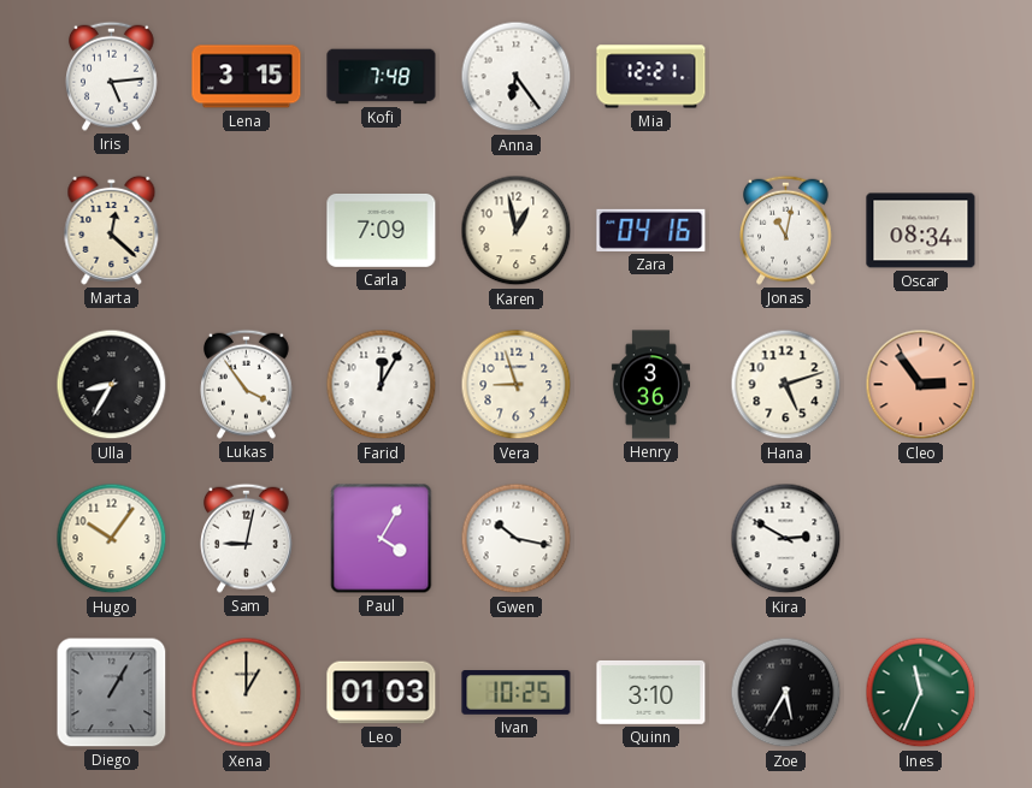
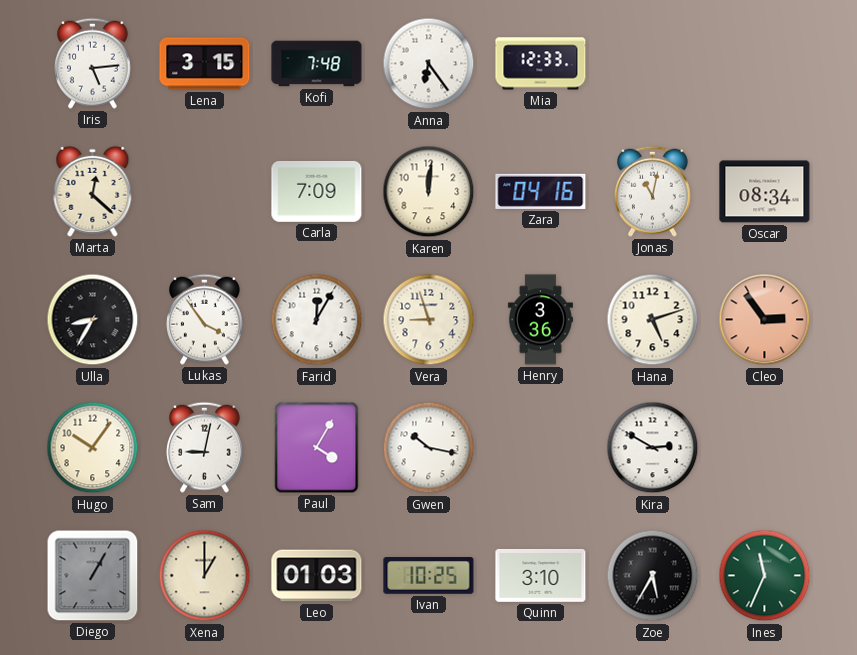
Mia: 12:21 -> 12:33
Karen: 12:58 -> 12:01
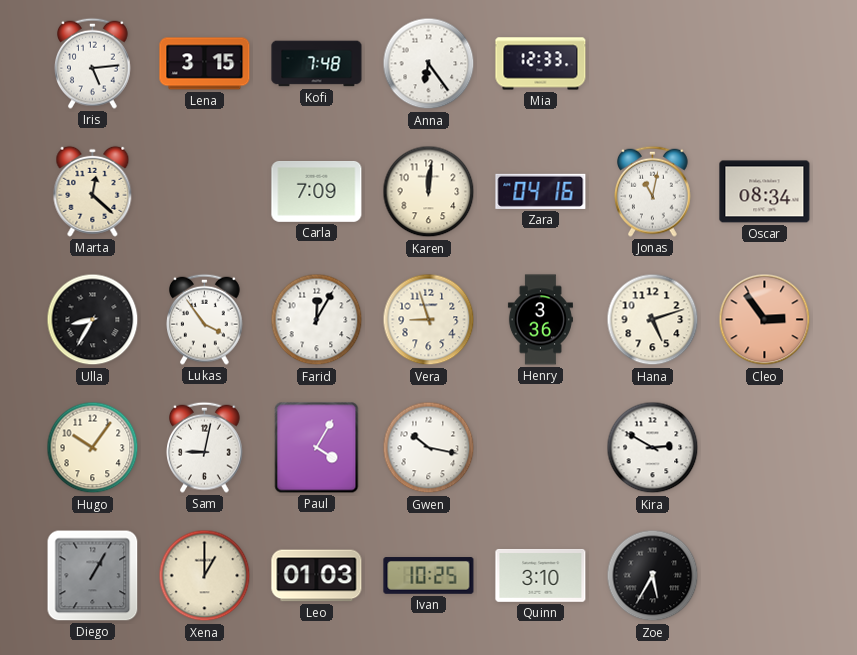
Ines: 11:34 -> none
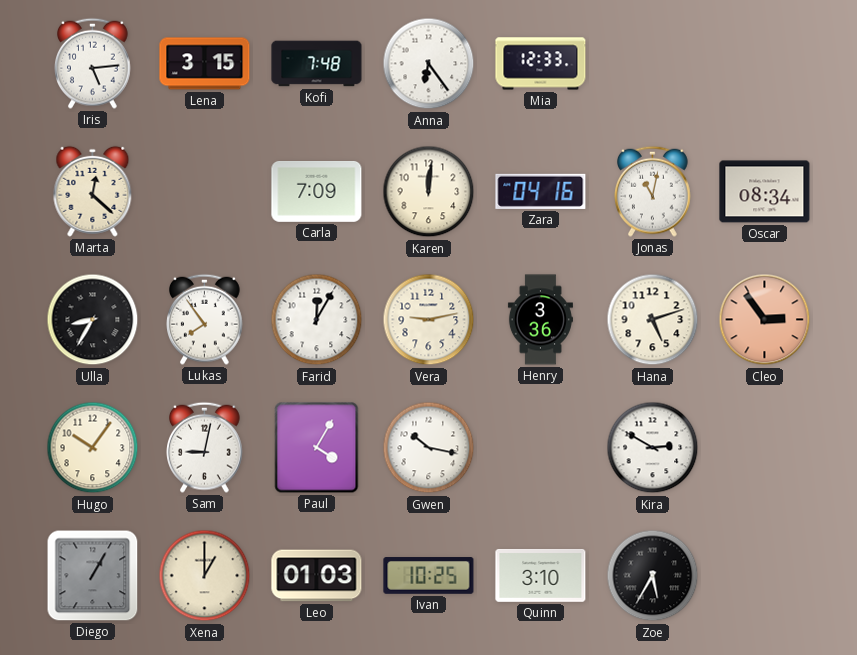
Lukas: 3:54 -> 7:54
Vera: 8:57 -> 9:13
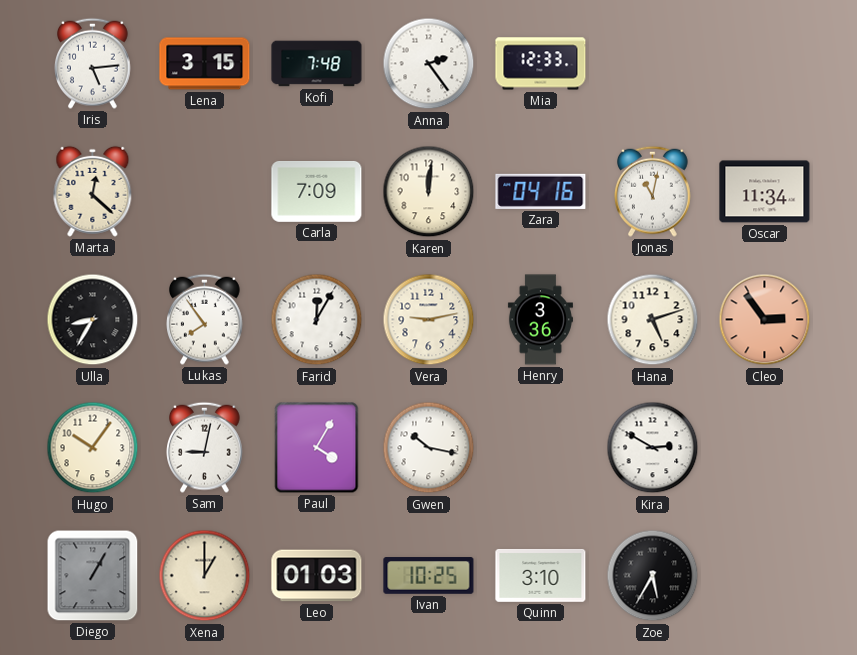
Anna: 6:24 -> 2:24
Oscar: 08:34 -> 11:34
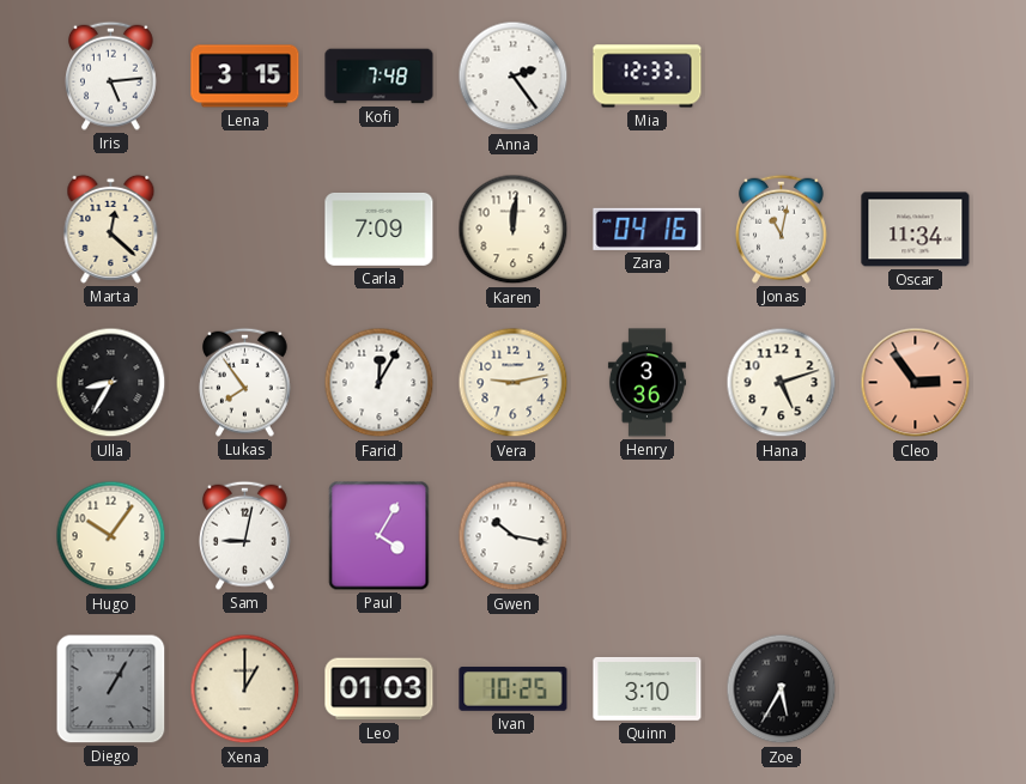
Kira: 2:50 -> none
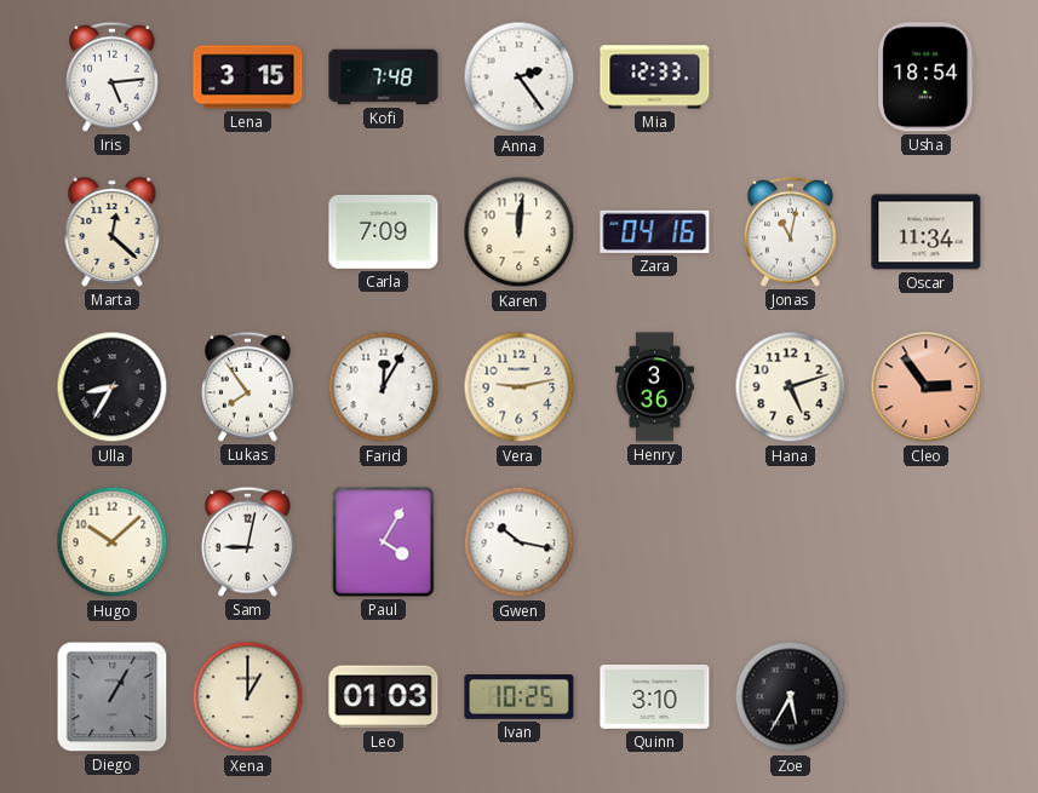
Usha: none -> 18:54
Hugo: 10:06 -> 10:08
